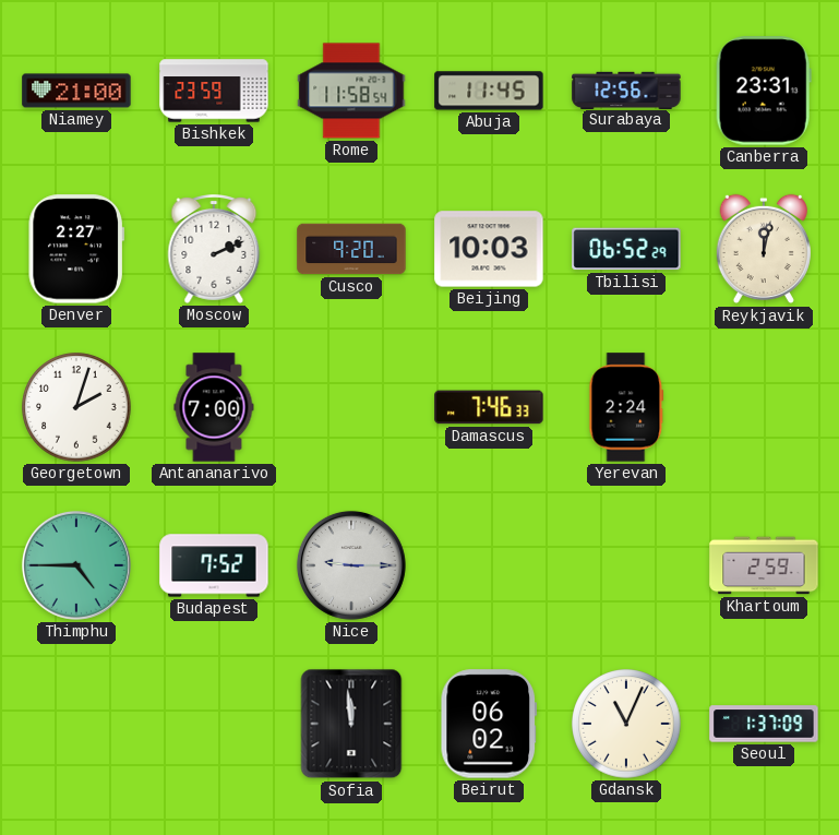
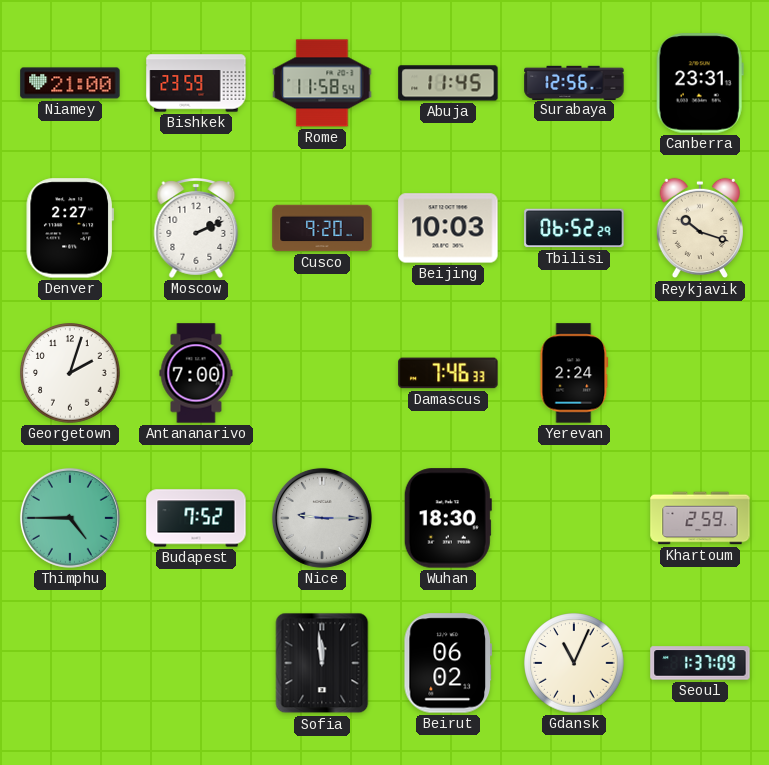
Reykjavik: 12:02 -> 10:18
Wuhan: none -> 18:30
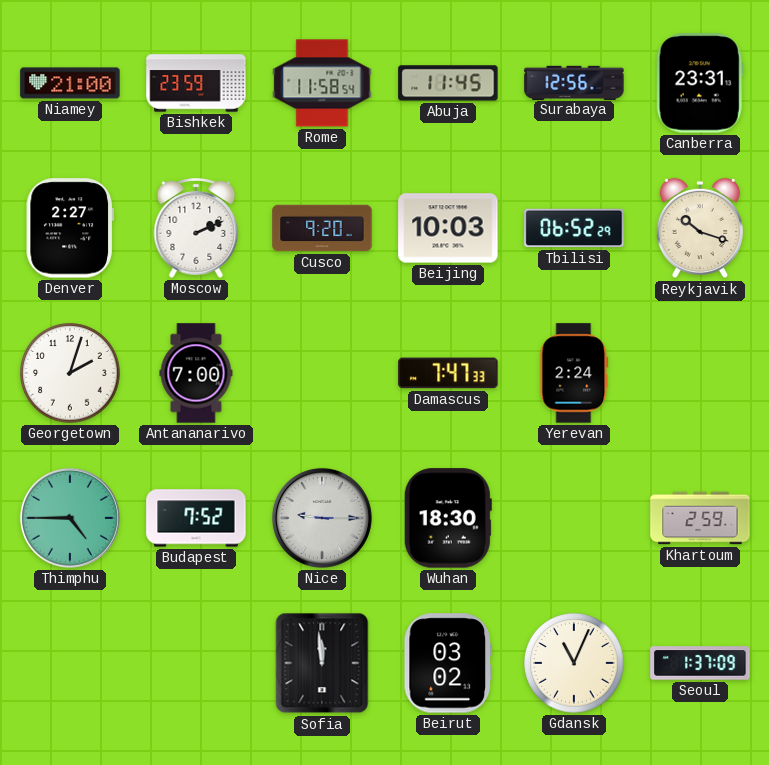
Damascus: 7:46 -> 7:47
Beirut: 06:02 -> 03:02
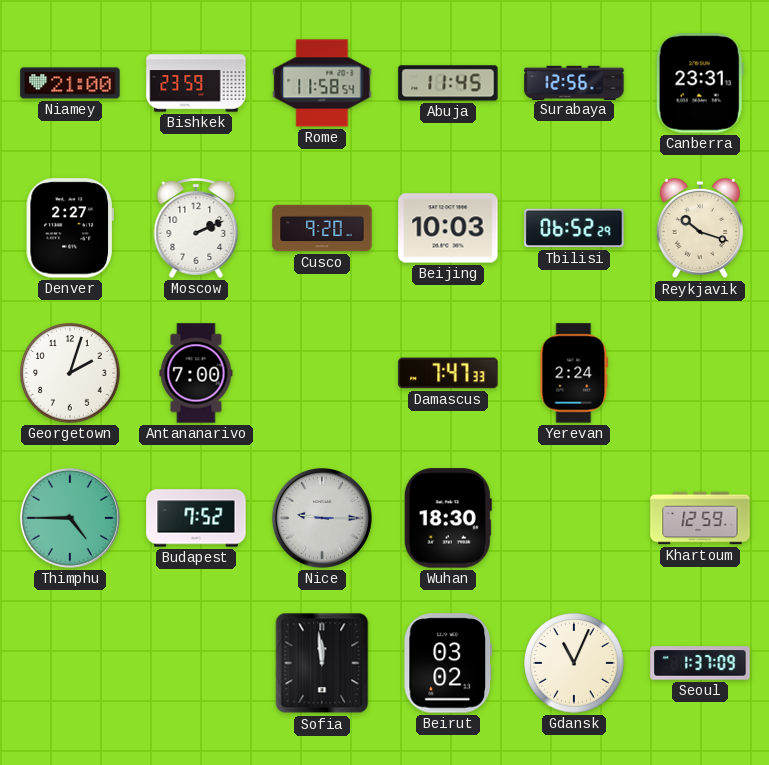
Khartoum: 2:59 -> 12:59
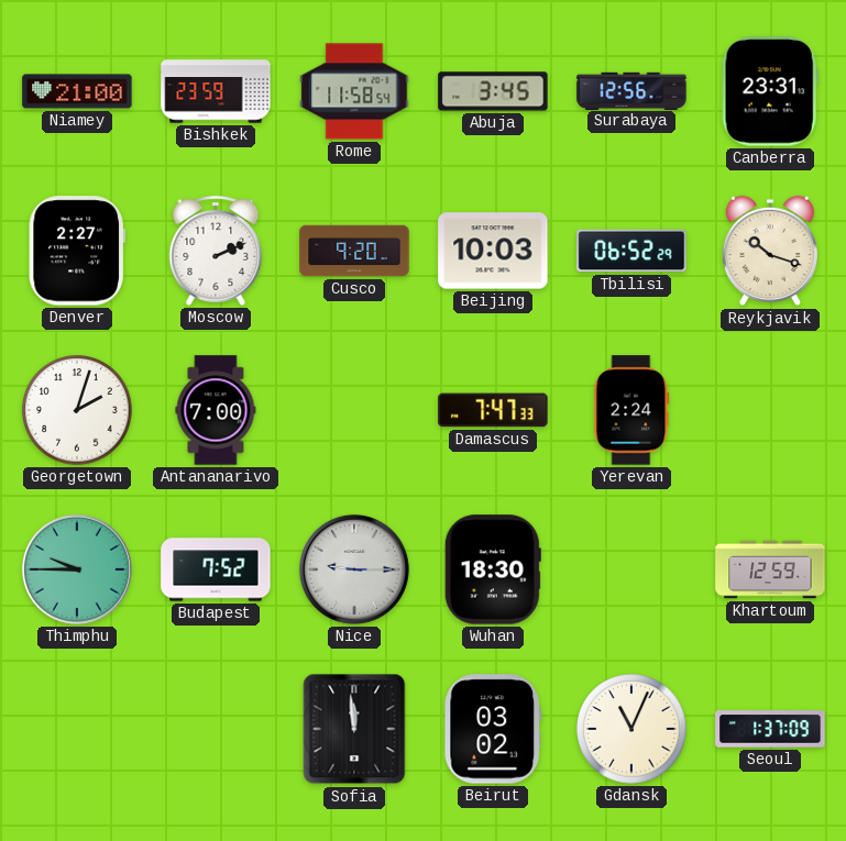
Abuja: 11:45 -> 3:45
Thimphu: 4:45 -> 9:45
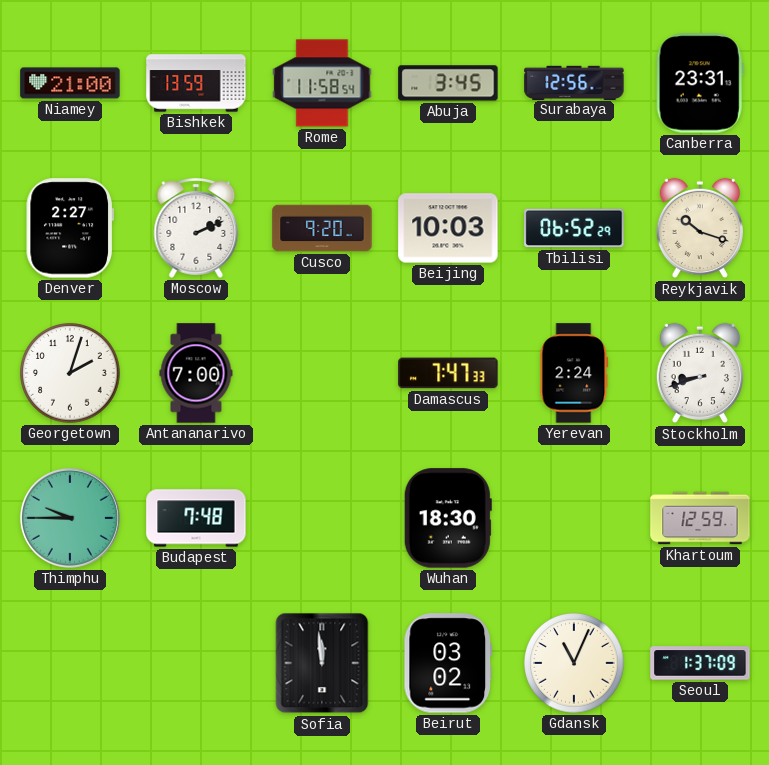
Bishkek: 23:59 -> 13:59
Stockholm: none -> 8:42
Budapest: 7:52 -> 7:48
Nice: 9:15 -> none
